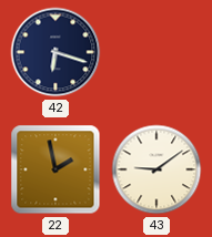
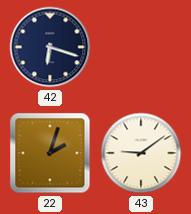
22: 1:58 -> 2:03
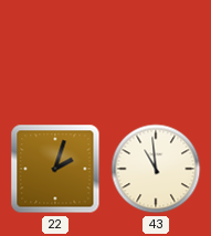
42: 6:18 -> none
43: 9:09 -> 10:59
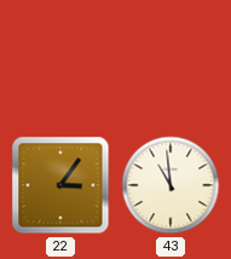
22: 2:03 -> 3:06
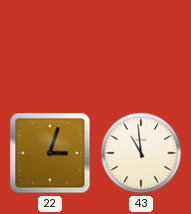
22: 3:06 -> 3:03
